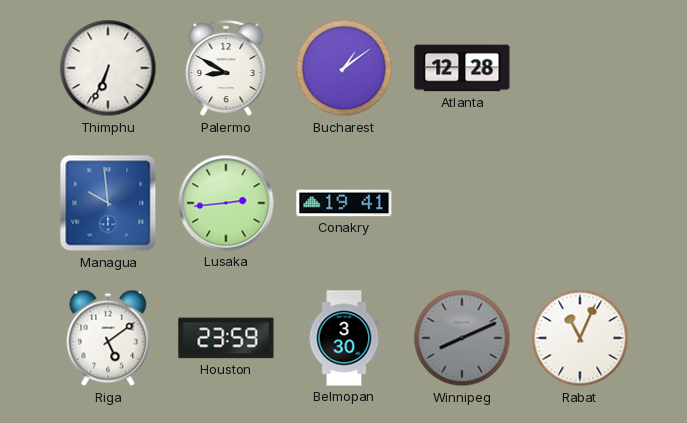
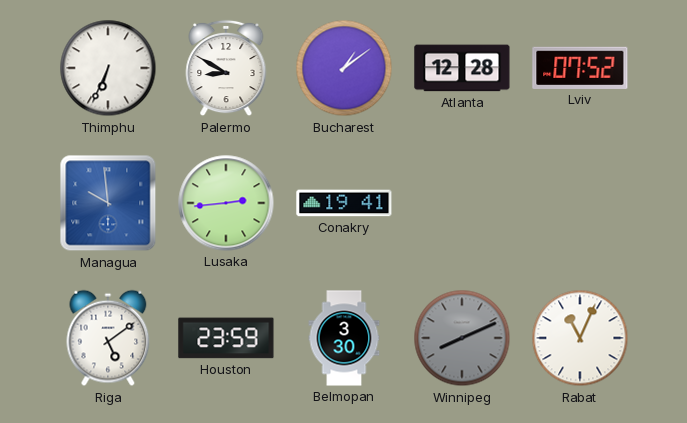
Lviv: none -> 07:52
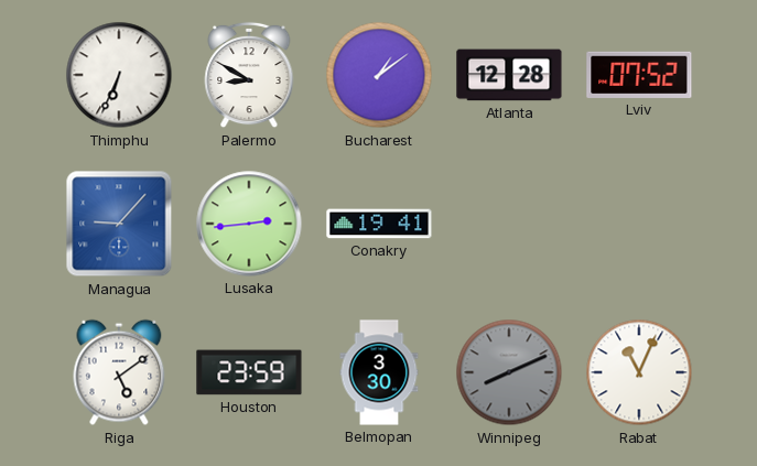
Managua: 9:59 -> 9:07
